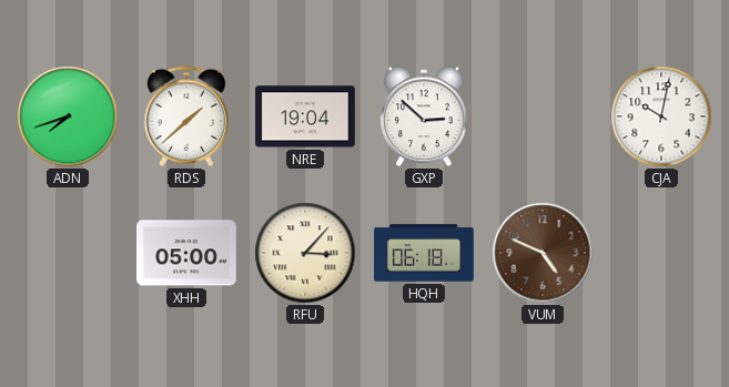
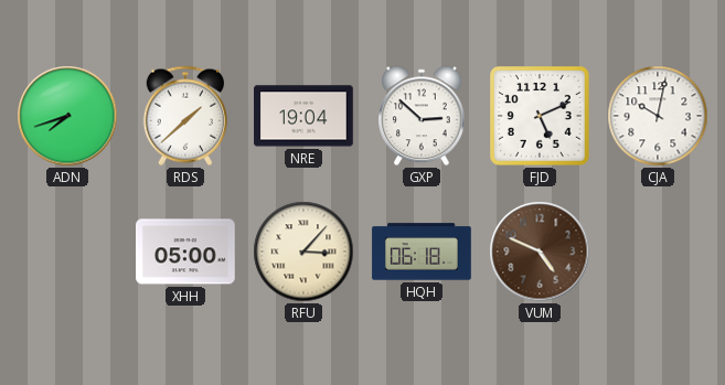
FJD: none -> 5:11
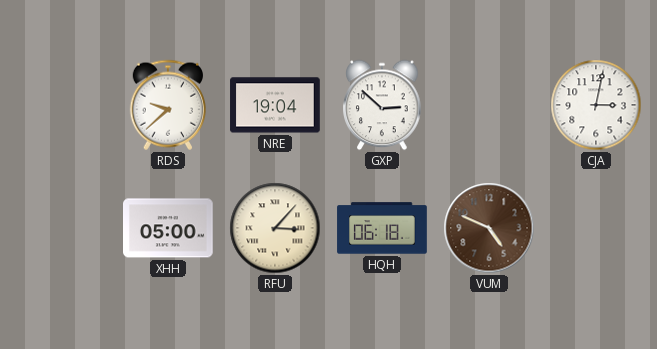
ADN: 7:42 -> none
RDS: 1:38 -> 9:38
FJD: 5:11 -> none
CJA: 10:02 -> 3:02
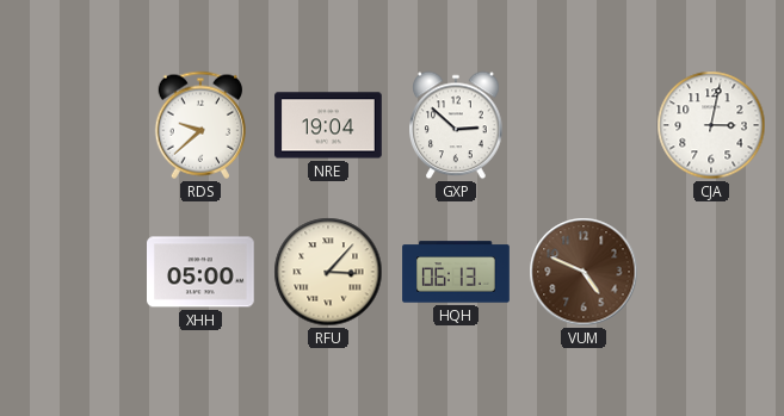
HQH: 06:18 -> 06:13
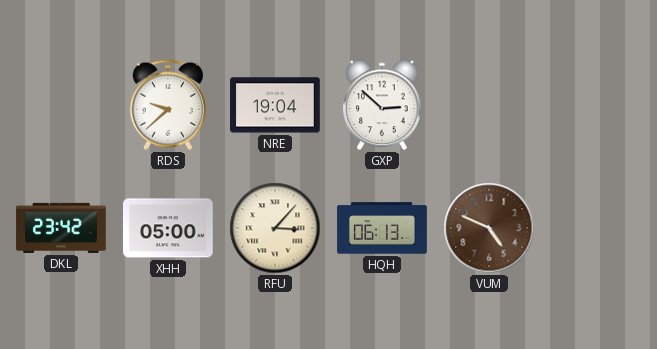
CJA: 3:02 -> none
DKL: none -> 23:42
